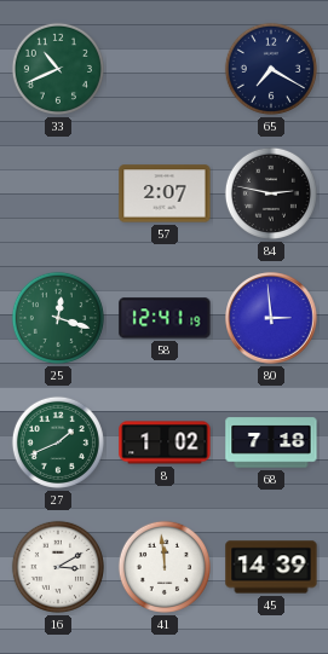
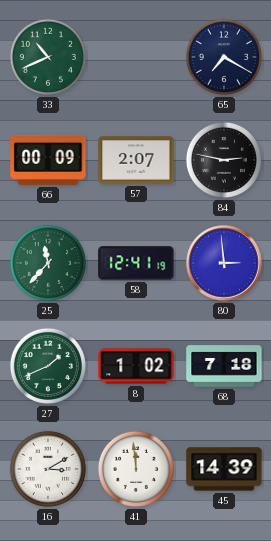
66: none -> 00:09
25: 12:18 -> 11:37
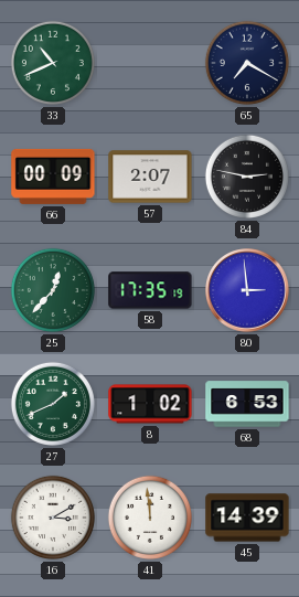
25: 11:37 -> 12:37
58: 12:41 -> 17:35
68: 7:18 -> 6:53
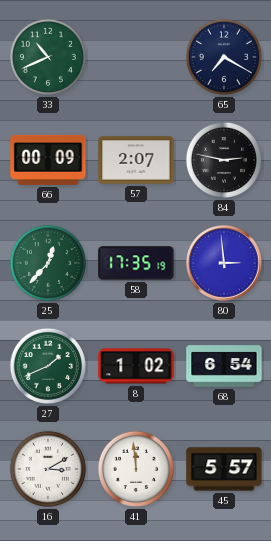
68: 6:53 -> 6:54
45: 14:39 -> 5:57
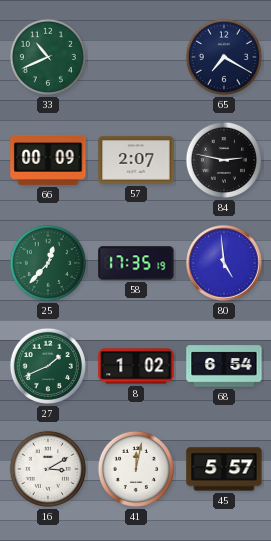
80: 2:59 -> 4:59
41: 11:59 -> 12:02
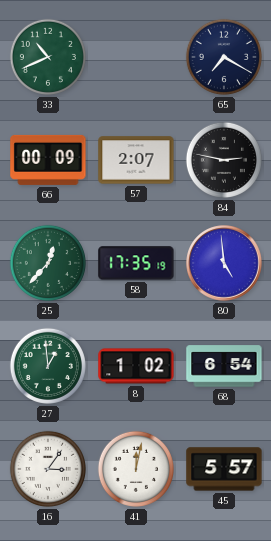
27: 1:41 -> 12:59
16: 3:10 -> 3:06
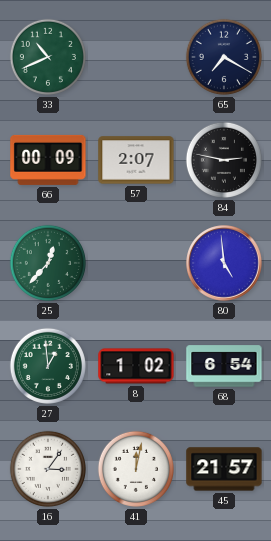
58: 17:35 -> none
45: 5:57 -> 21:57
